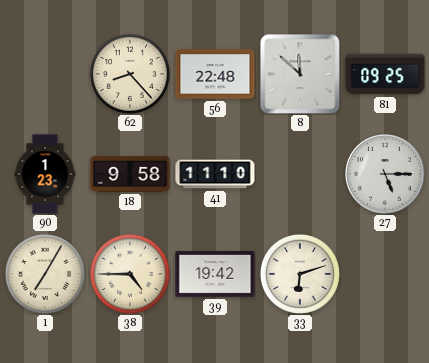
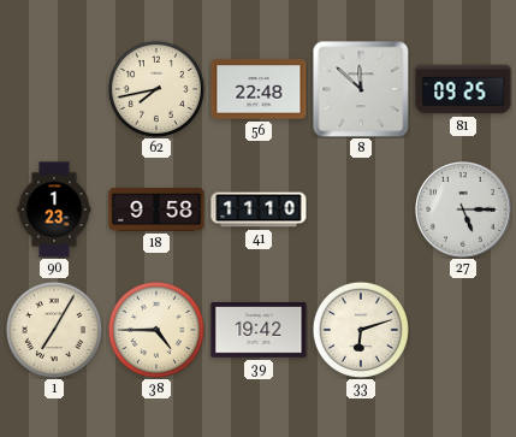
62: 8:23 -> 7:43
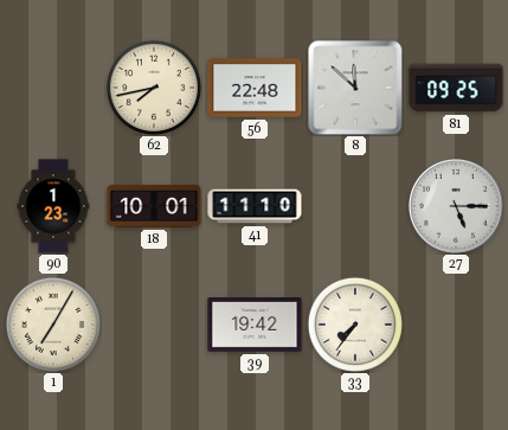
18: 9:58 -> 10:01
38: 4:45 -> none
33: 6:12 -> 7:36
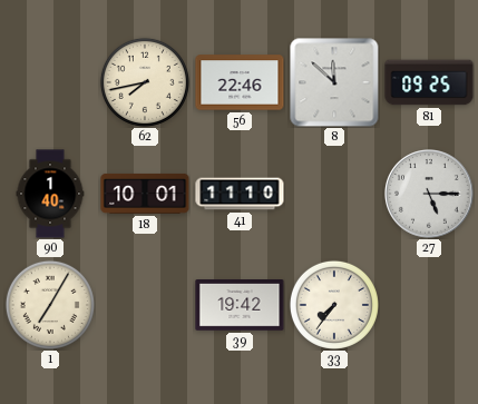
56: 22:48 -> 22:46
90: 1:23 -> 1:40
